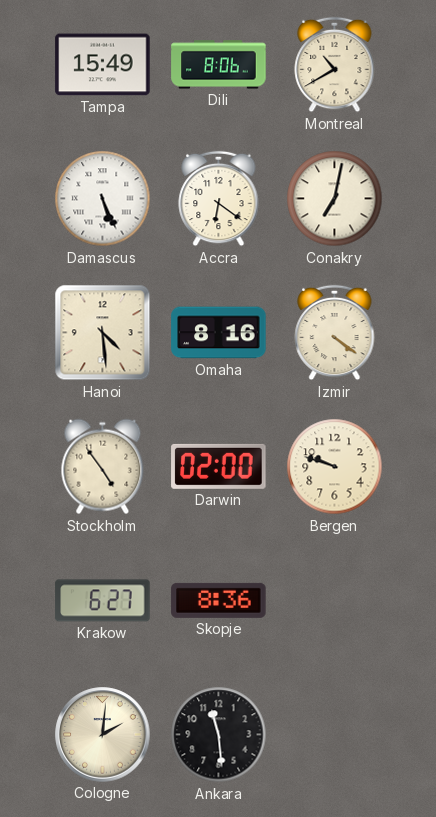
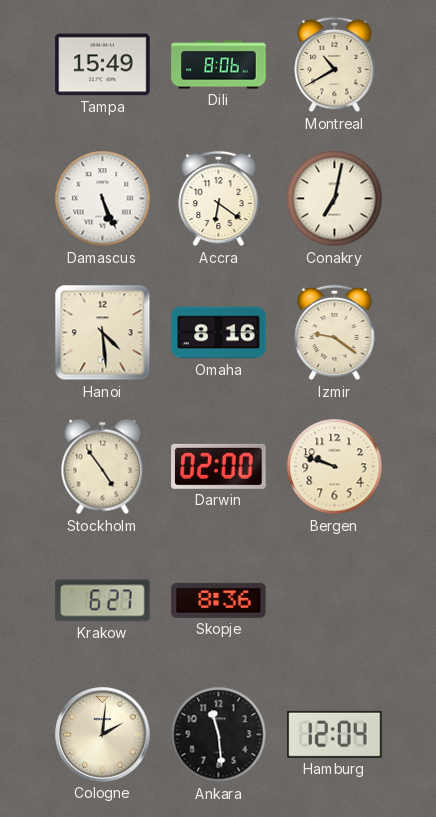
Izmir: 4:21 -> 9:21
Hamburg: none -> 12:04
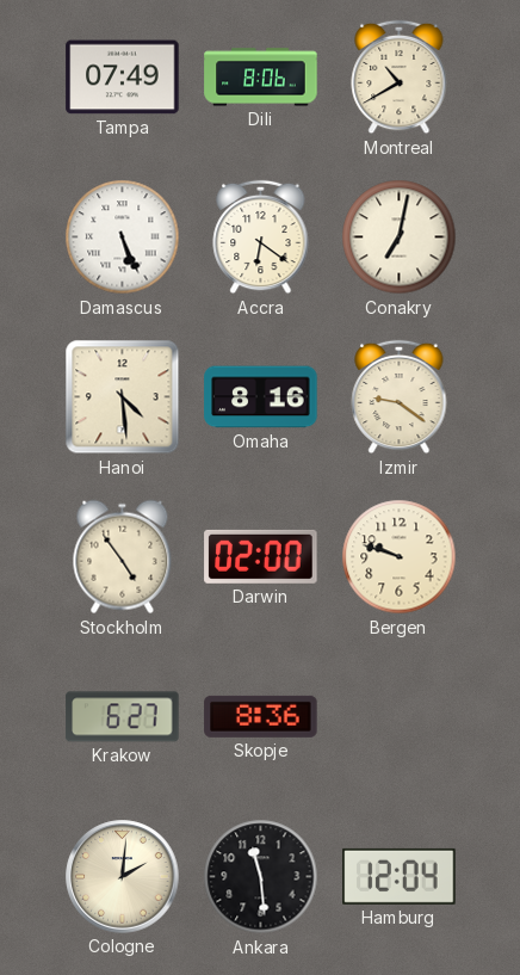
Tampa: 15:49 -> 07:49
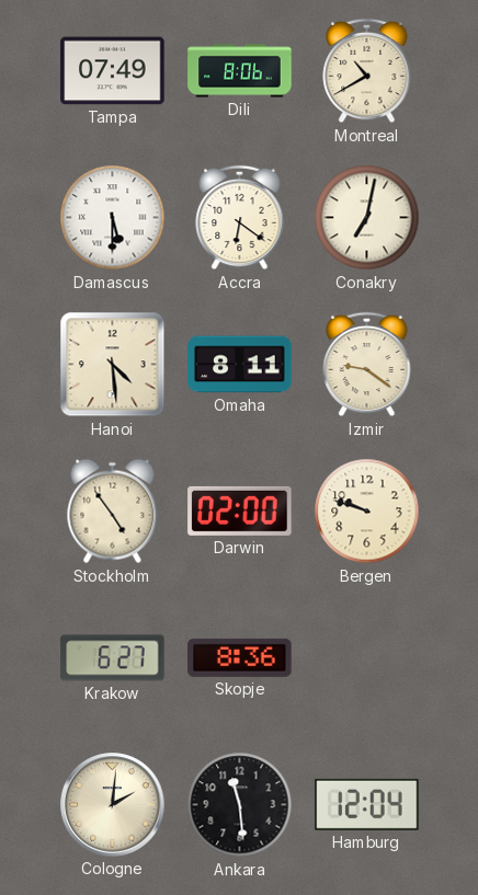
Damascus: 5:26 -> 5:30
Omaha: 8:16 -> 8:11
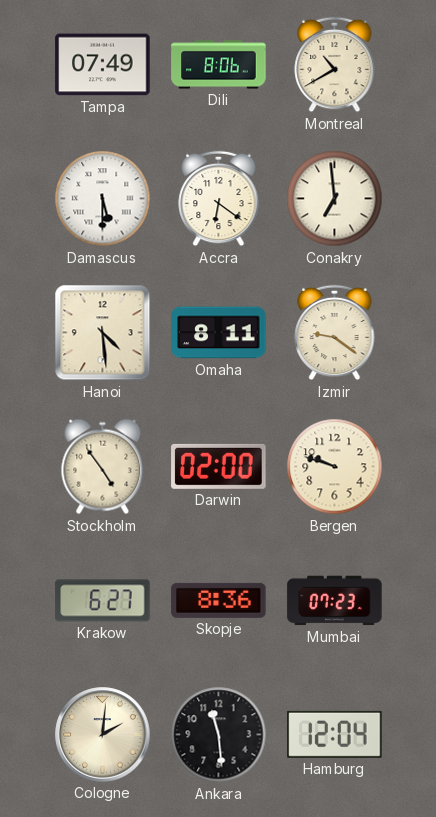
Conakry: 7:02 -> 6:59
Mumbai: none -> 07:23
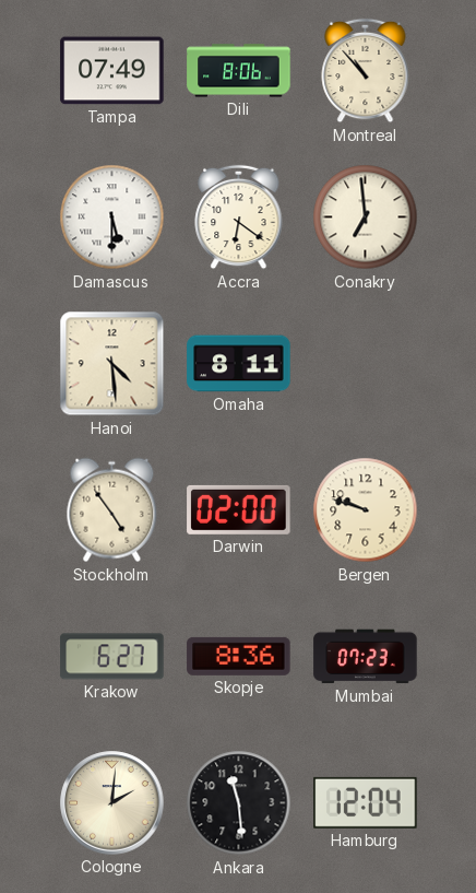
Montreal: 10:40 -> 10:53
Izmir: 9:21 -> none
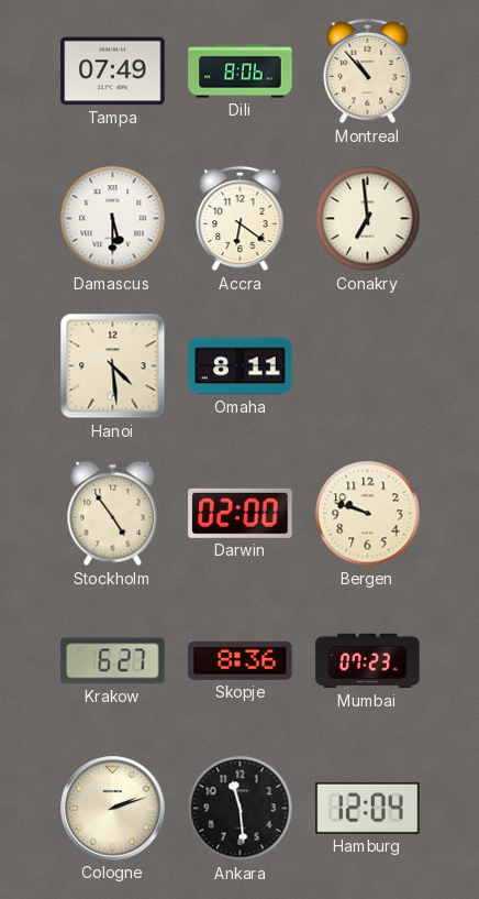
Cologne: 2:01 -> 2:12
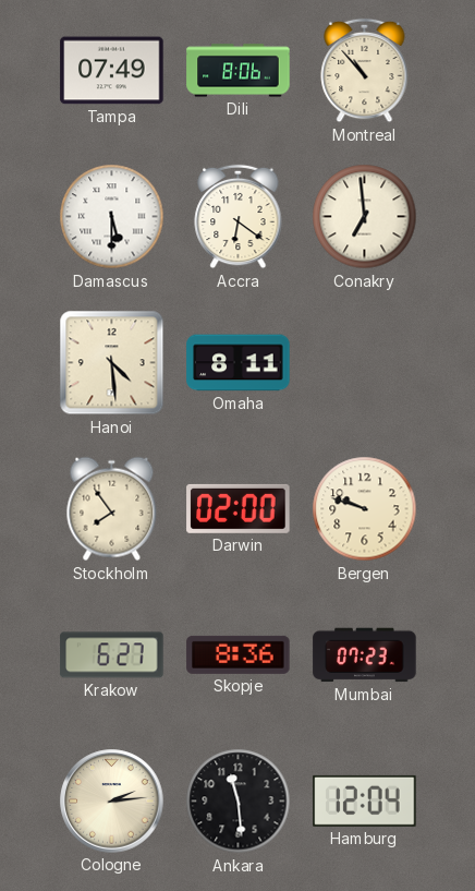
Stockholm: 4:54 -> 7:54
Cologne: 2:12 -> 2:14
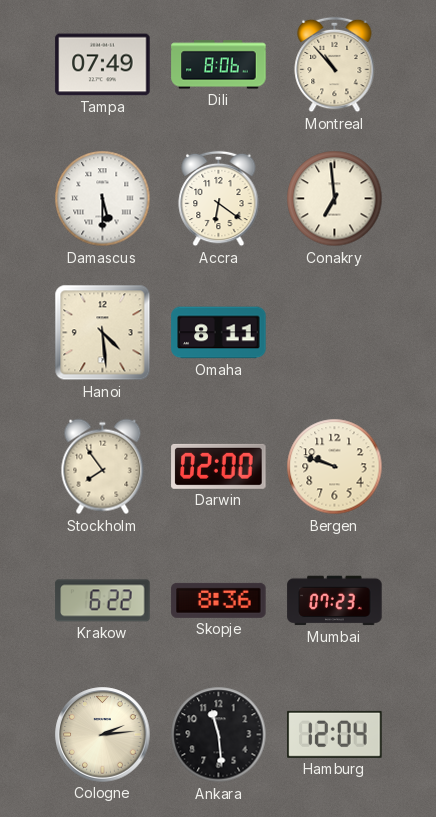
Krakow: 6:27 -> 6:22
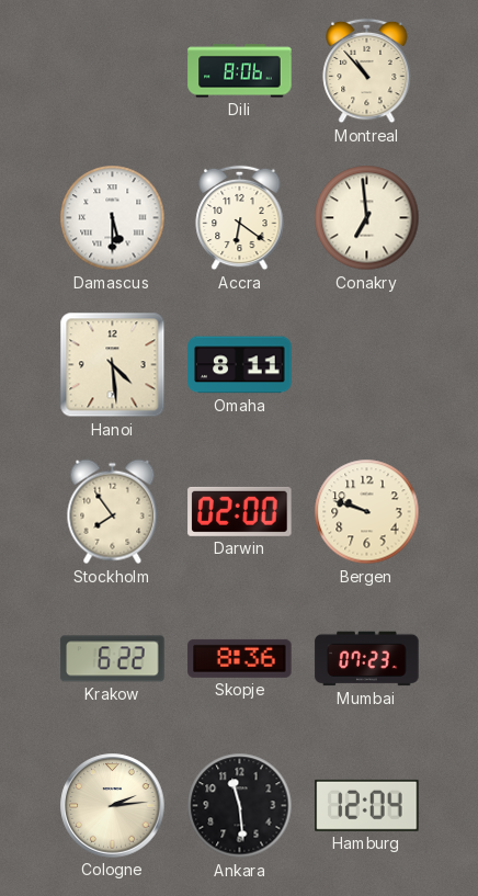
Tampa: 07:49 -> none
